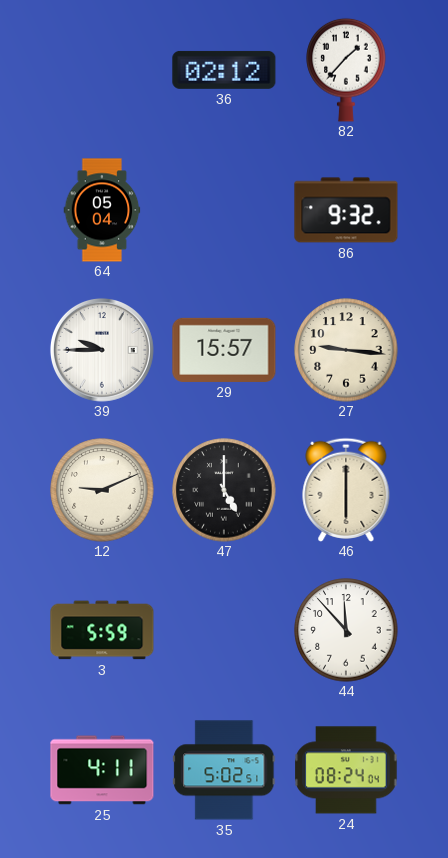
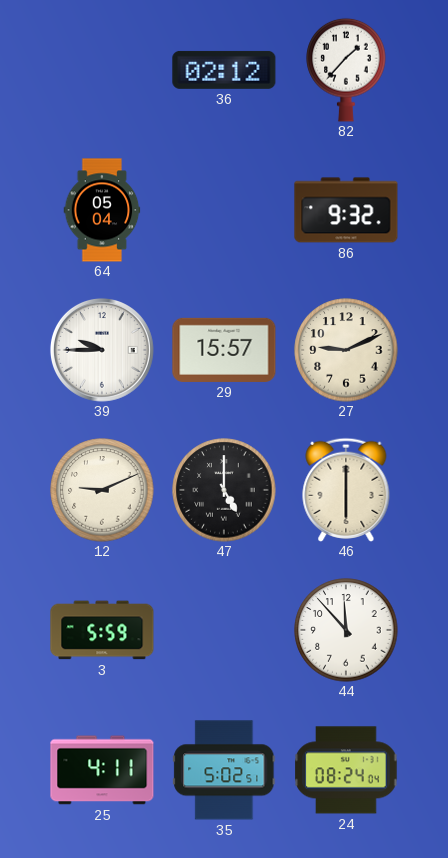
27: 9:16 -> 9:11
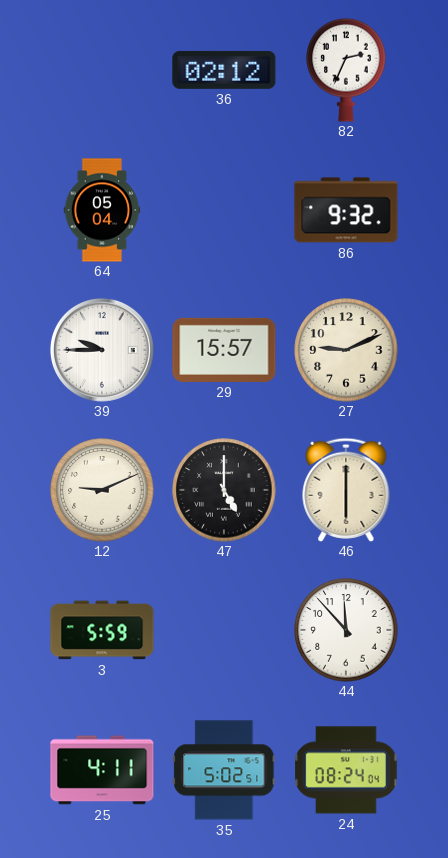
82: 1:37 -> 2:34
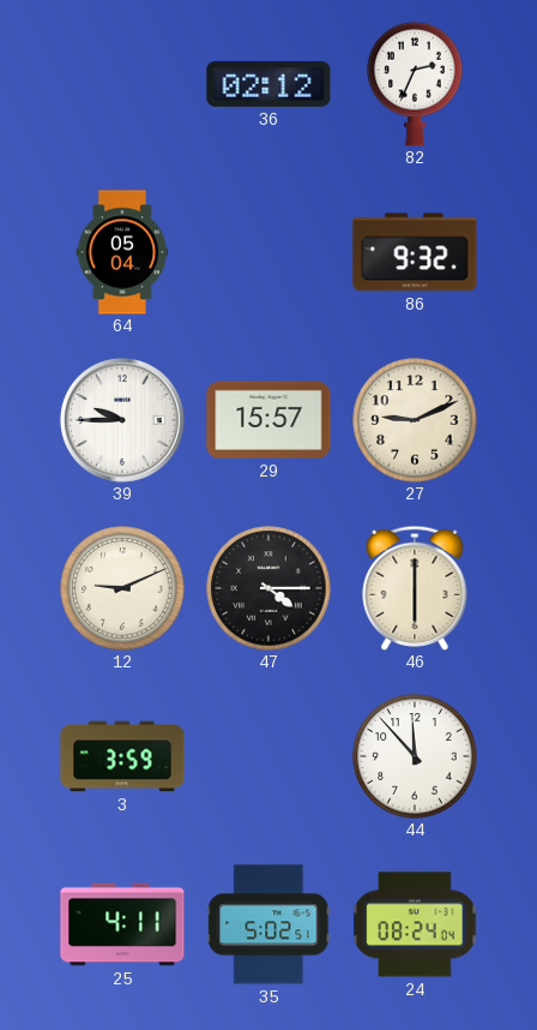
47: 5:00 -> 4:15
3: 5:59 -> 3:59
